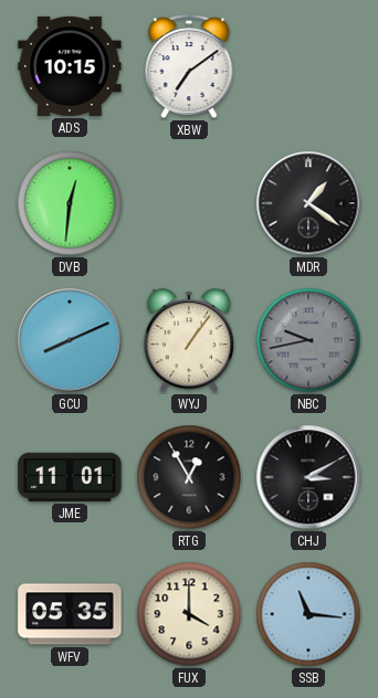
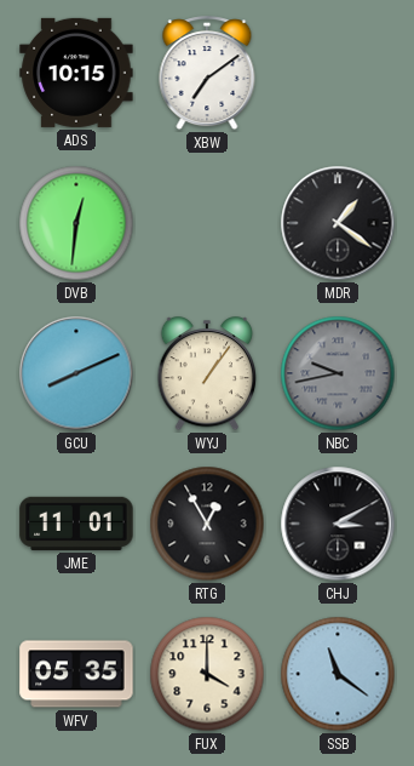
SSB: 11:16 -> 11:21
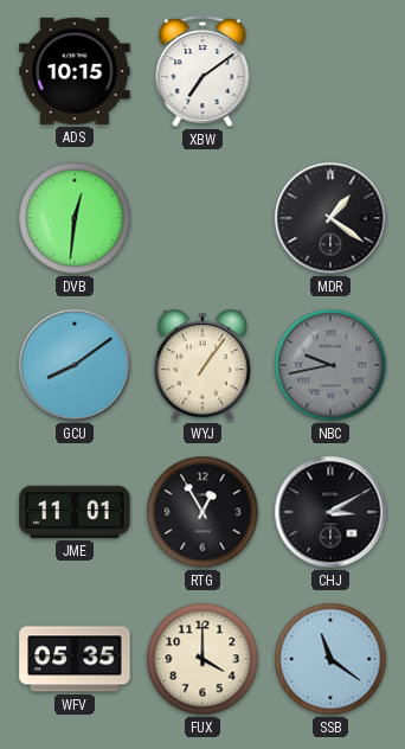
GCU: 8:11 -> 8:09
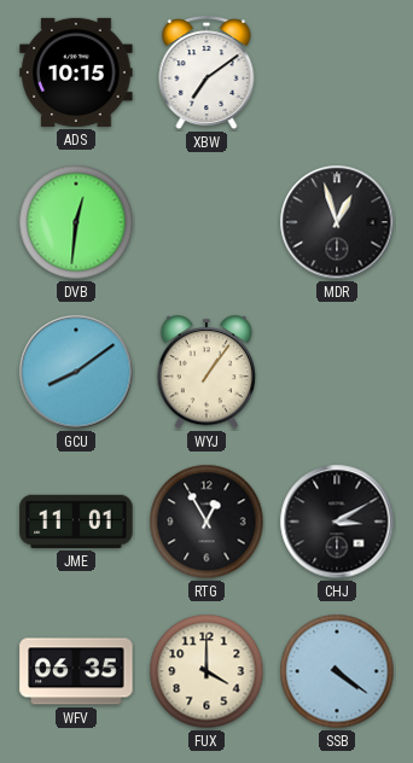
MDR: 1:21 -> 12:57
NBC: 9:43 -> none
WFV: 05:35 -> 06:35
SSB: 11:21 -> 4:21
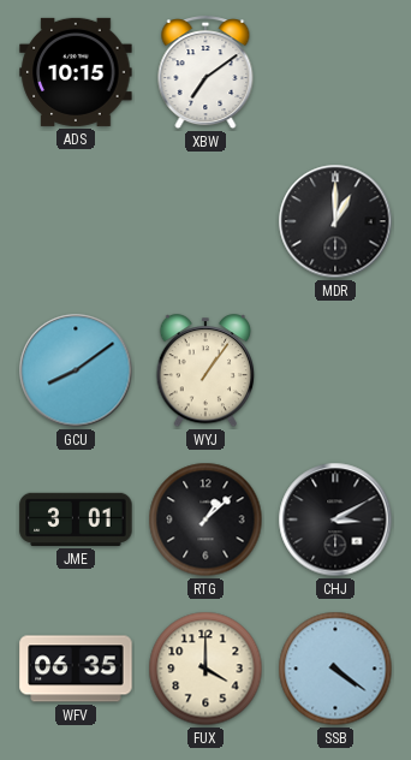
DVB: 12:31 -> none
MDR: 12:57 -> 1:00
JME: 11:01 -> 3:01
RTG: 12:55 -> 1:08
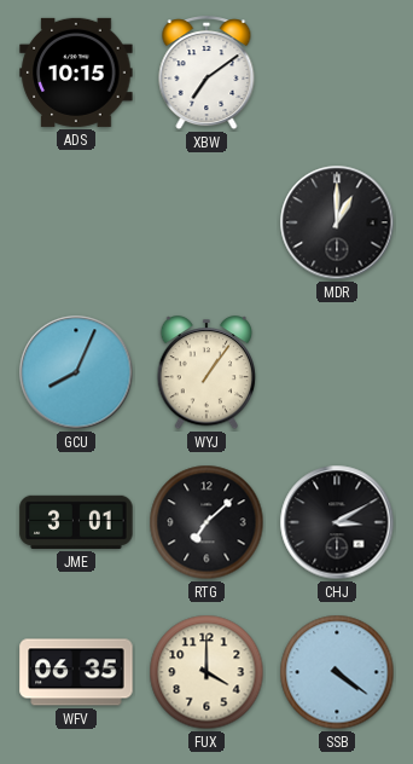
GCU: 8:09 -> 8:04
RTG: 1:08 -> 7:08
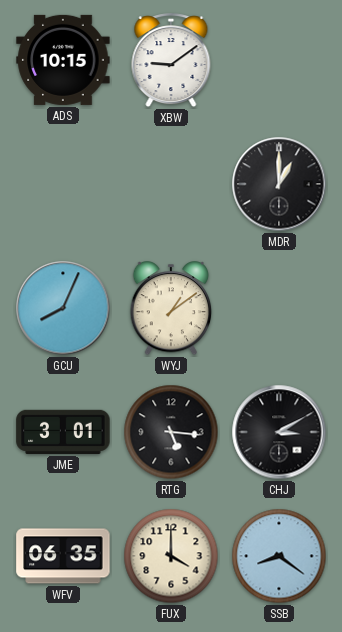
XBW: 7:09 -> 9:09
WYJ: 1:06 -> 1:09
RTG: 7:08 -> 5:16
SSB: 4:21 -> 8:21
